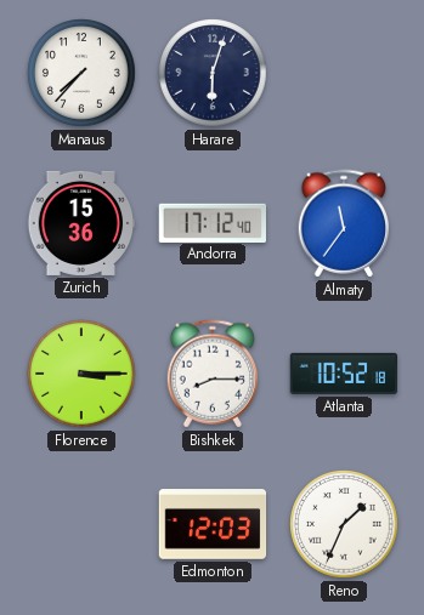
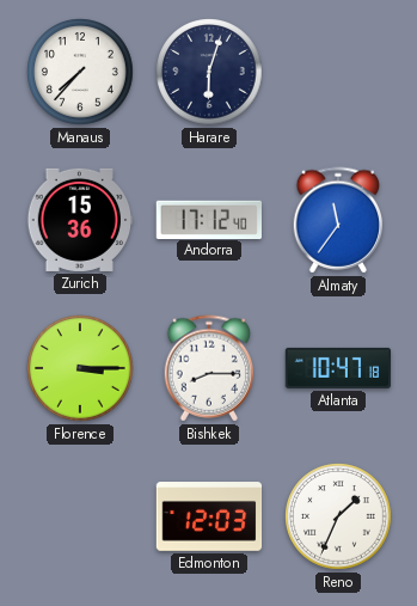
Atlanta: 10:52 -> 10:47
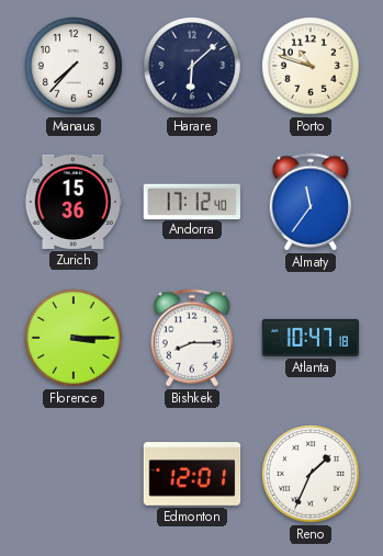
Harare: 6:03 -> 6:08
Porto: none -> 10:48
Edmonton: 12:03 -> 12:01
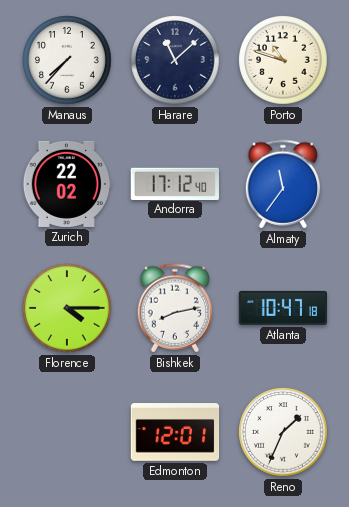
Harare: 6:08 -> 11:08
Zurich: 15:36 -> 22:02
Florence: 3:15 -> 4:15
Bishkek: 8:15 -> 8:13
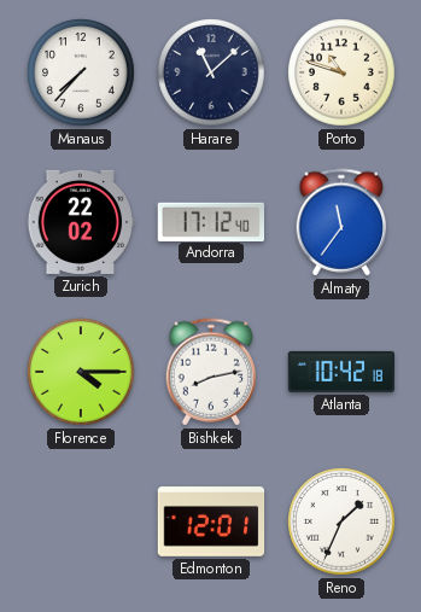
Atlanta: 10:47 -> 10:42
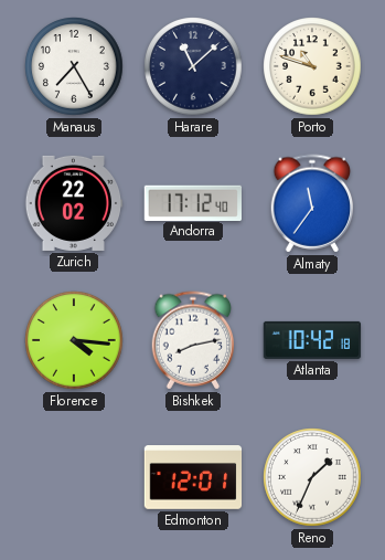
Manaus: 7:37 -> 7:25
Florence: 4:15 -> 4:16
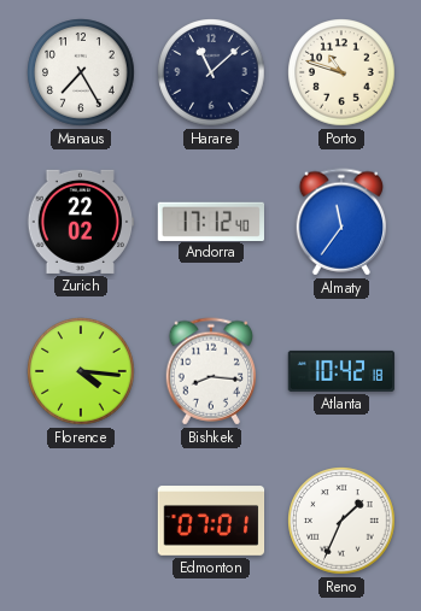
Bishkek: 8:13 -> 8:16
Edmonton: 12:01 -> 07:01
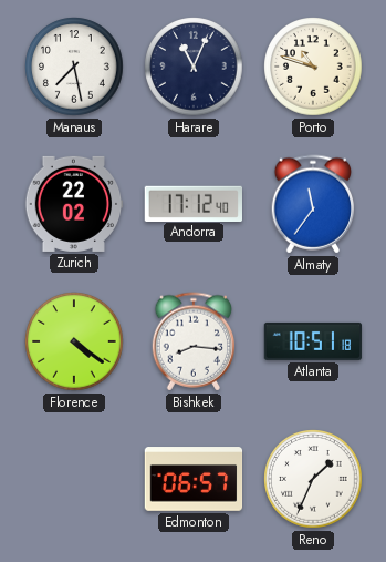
Manaus: 7:25 -> 7:28
Harare: 11:08 -> 11:04
Florence: 4:16 -> 4:21
Atlanta: 10:42 -> 10:51
Edmonton: 07:01 -> 06:57
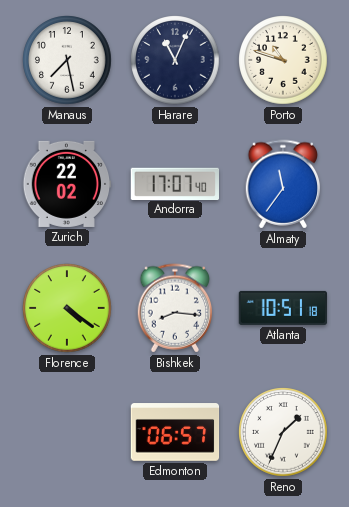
Andorra: 17:12 -> 17:07
